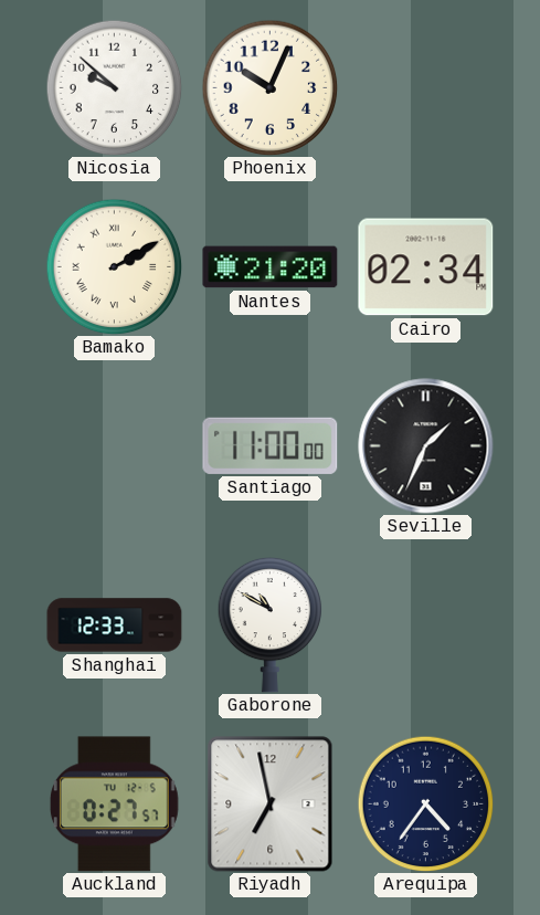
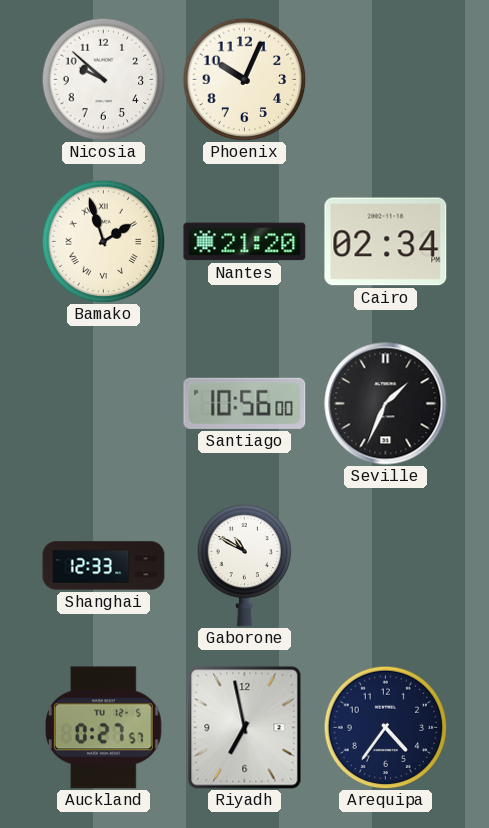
Bamako: 2:10 -> 1:57
Santiago: 11:00 -> 10:56
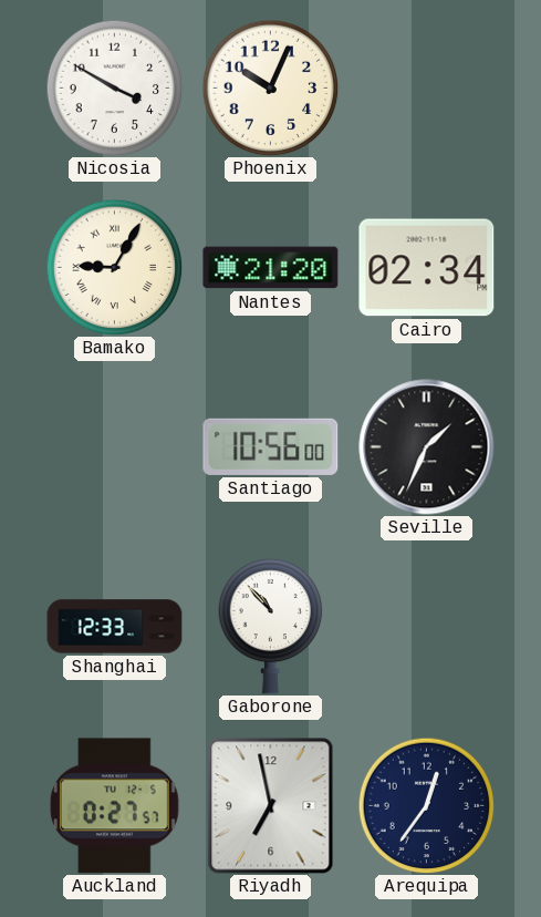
Nicosia: 9:52 -> 3:50
Bamako: 1:57 -> 9:05
Gaborone: 10:50 -> 10:53
Arequipa: 4:36 -> 12:36
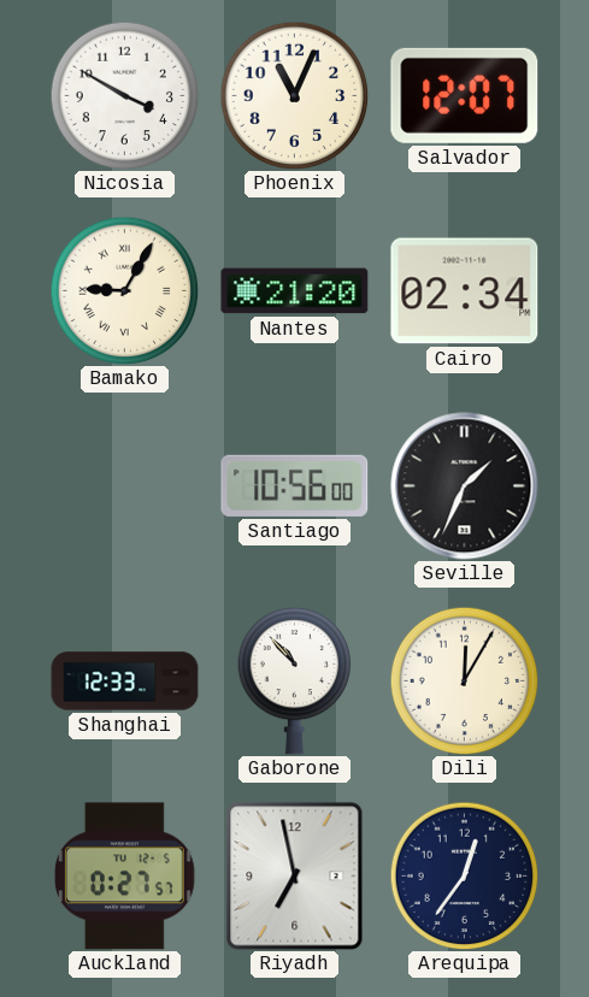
Phoenix: 10:04 -> 11:04
Salvador: none -> 12:07
Dili: none -> 12:05
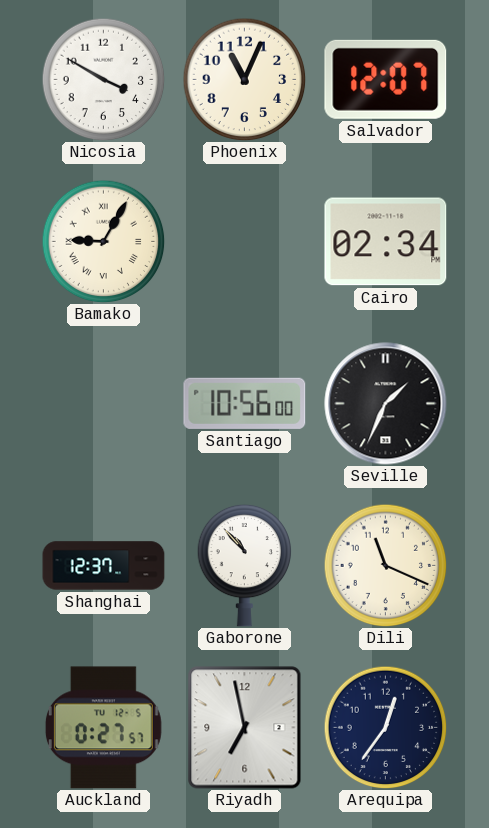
Nantes: 21:20 -> none
Shanghai: 12:33 -> 12:37
Dili: 12:05 -> 11:19
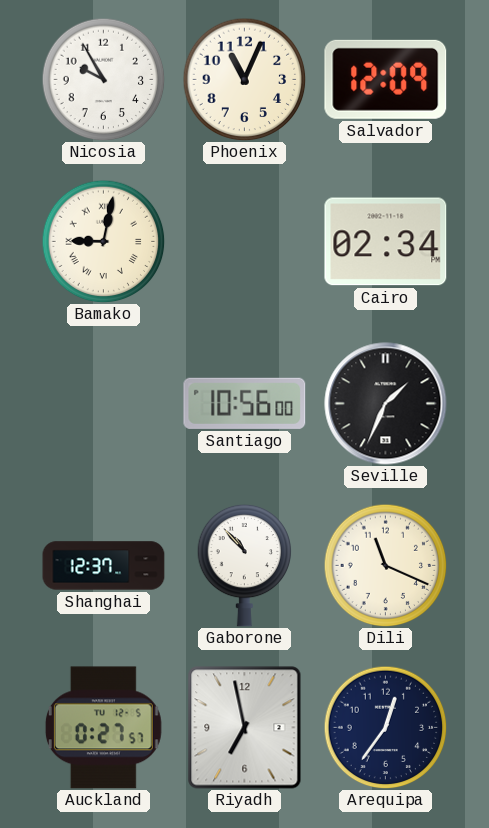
Nicosia: 3:50 -> 9:55
Salvador: 12:07 -> 12:09
Bamako: 9:05 -> 9:02
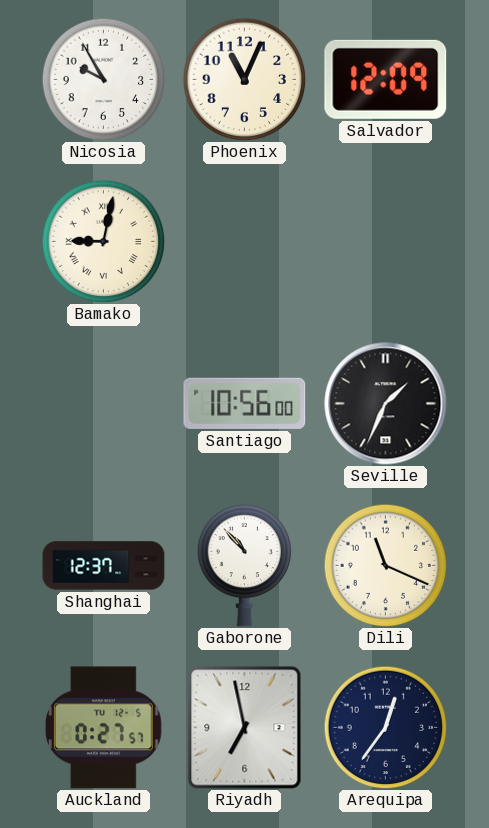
Cairo: 02:34 -> none
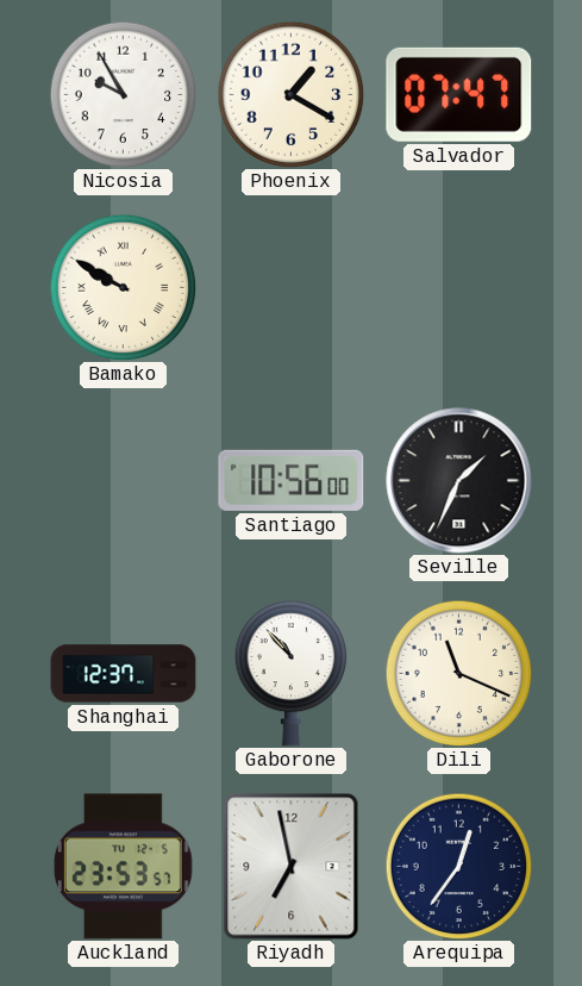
Phoenix: 11:04 -> 1:20
Salvador: 12:09 -> 07:47
Bamako: 9:02 -> 9:50
Auckland: 0:27 -> 23:53
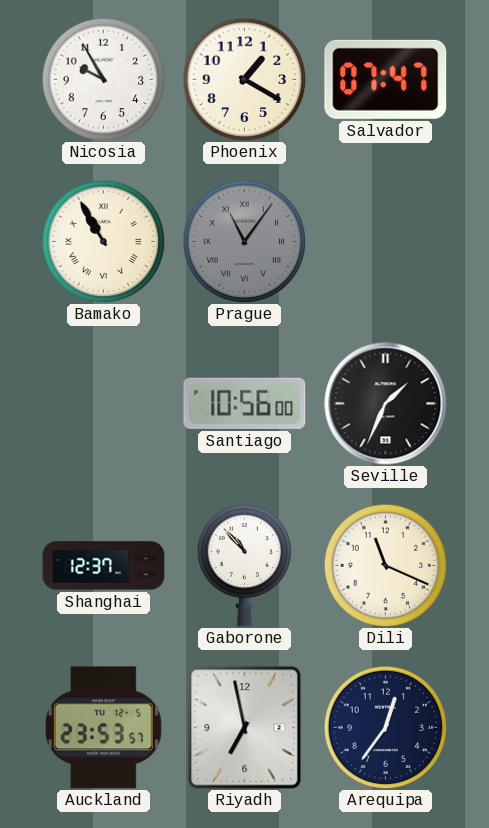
Bamako: 9:50 -> 10:55
Prague: none -> 11:06
